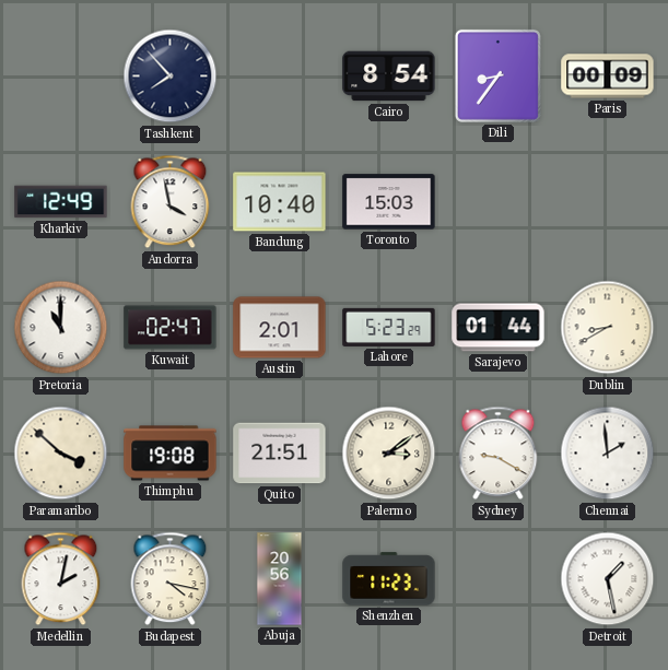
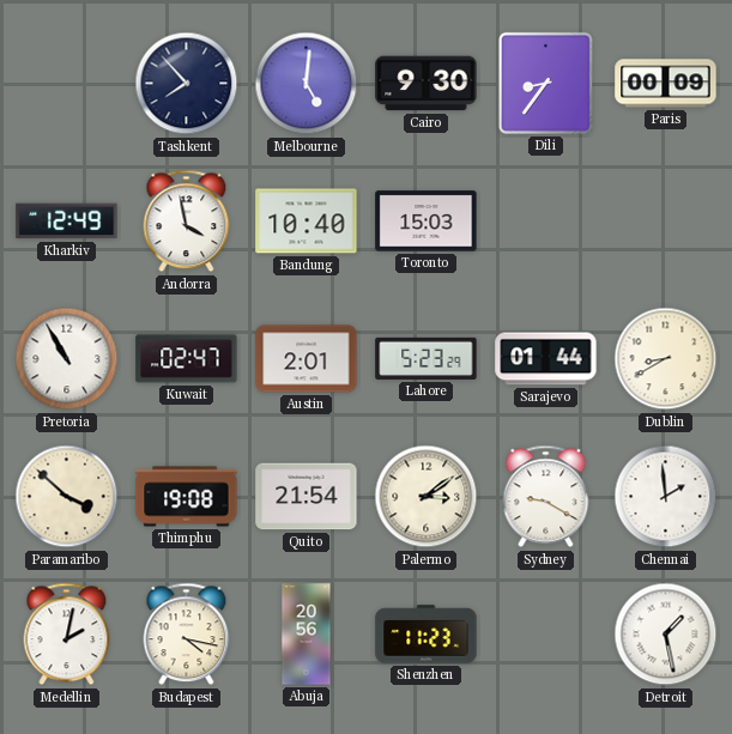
Melbourne: none -> 5:01
Cairo: 8:54 -> 9:30
Pretoria: 11:00 -> 10:55
Quito: 21:51 -> 21:54
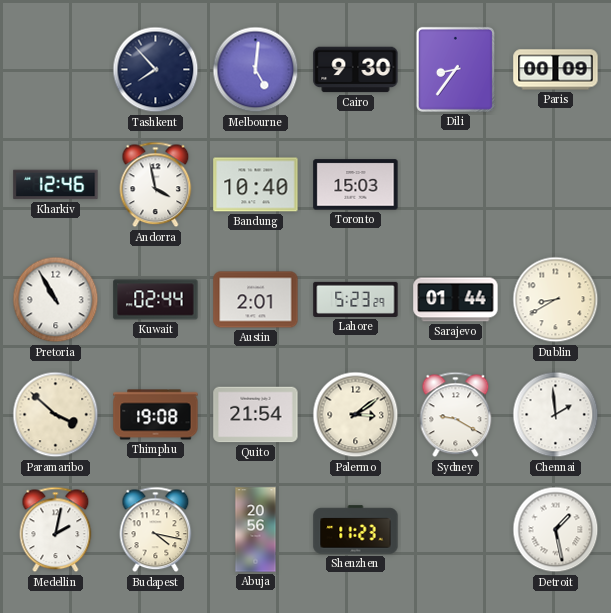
Kharkiv: 12:49 -> 12:46
Kuwait: 02:47 -> 02:44
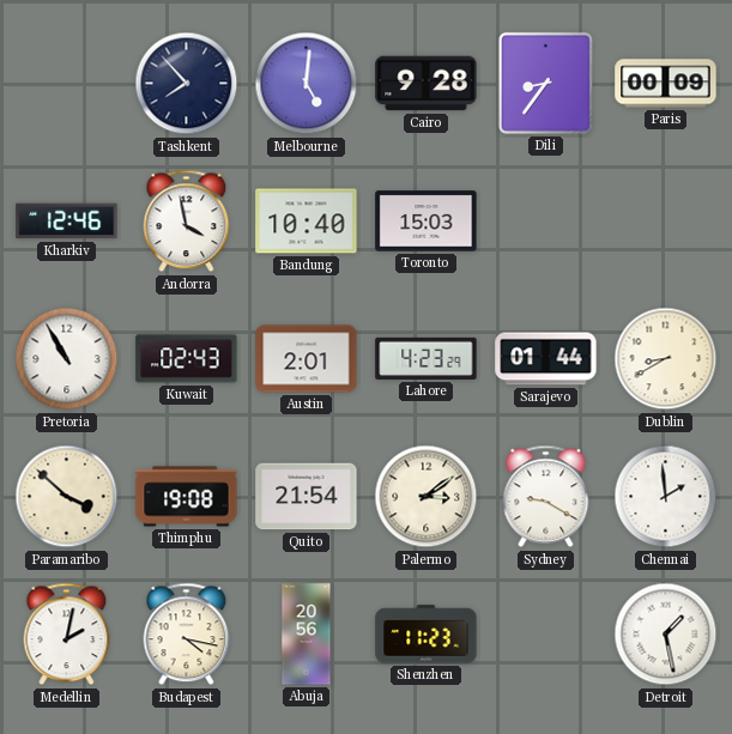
Cairo: 9:30 -> 9:28
Kuwait: 02:44 -> 02:43
Lahore: 5:23 -> 4:23
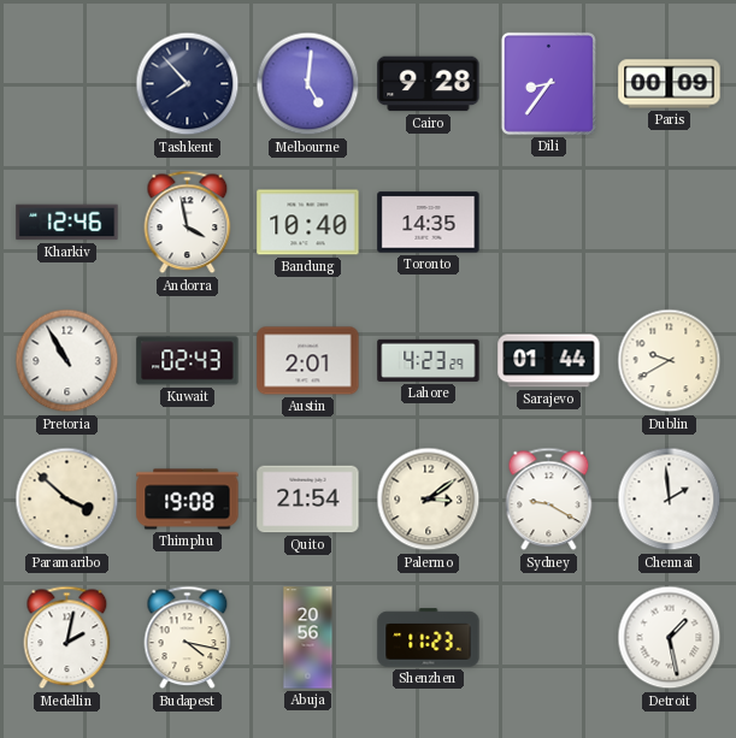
Toronto: 15:03 -> 14:35
Dublin: 8:40 -> 9:40
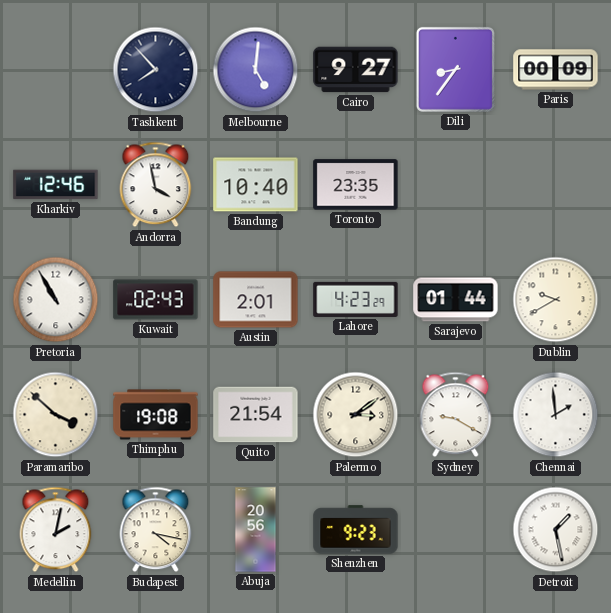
Cairo: 9:28 -> 9:27
Toronto: 14:35 -> 23:35
Shenzhen: 11:23 -> 9:23
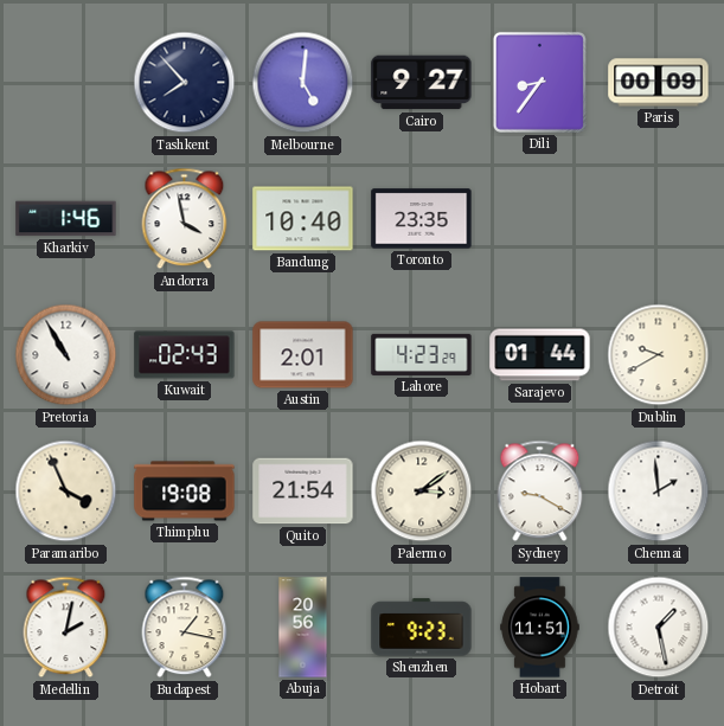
Kharkiv: 12:46 -> 1:46
Paramaribo: 3:52 -> 3:56
Budapest: 4:17 -> 1:17
Hobart: none -> 11:51
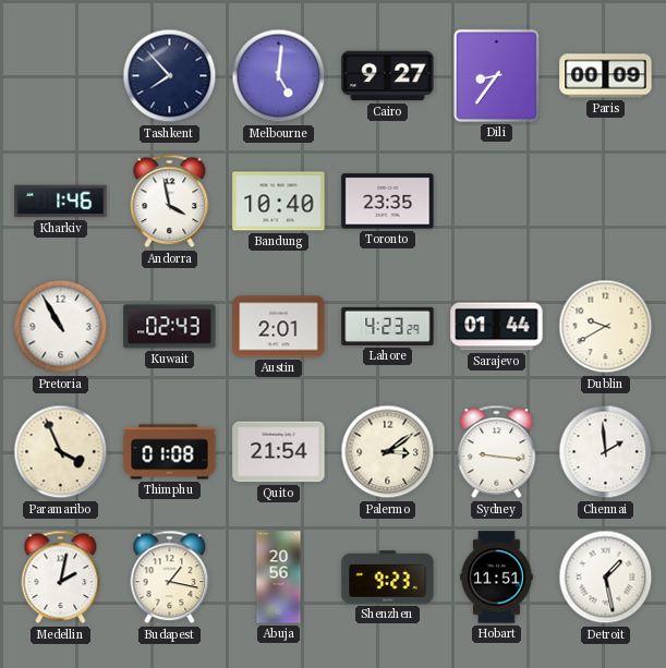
Thimphu: 19:08 -> 01:08
Sydney: 9:20 -> 9:16
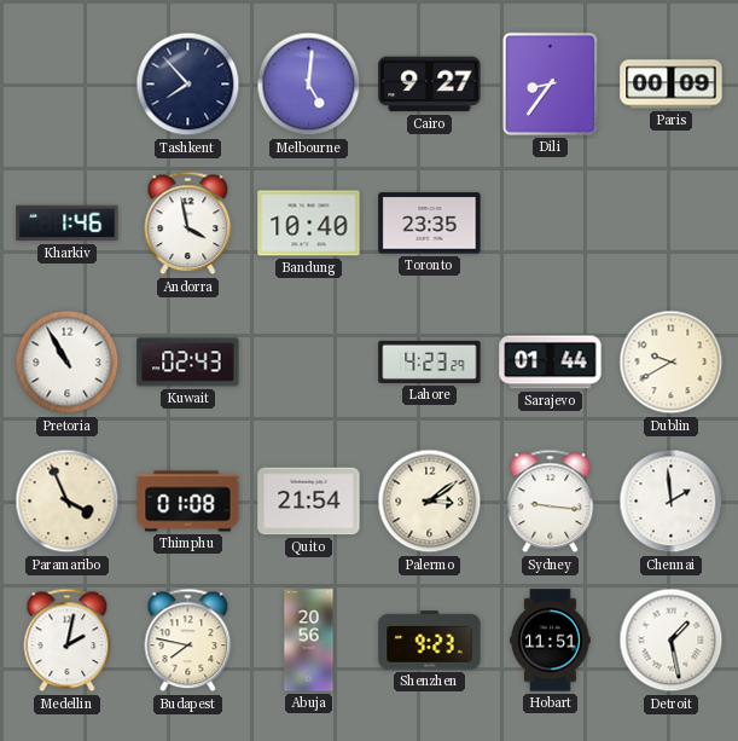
Austin: 2:01 -> none
Budapest: 1:17 -> 7:47
